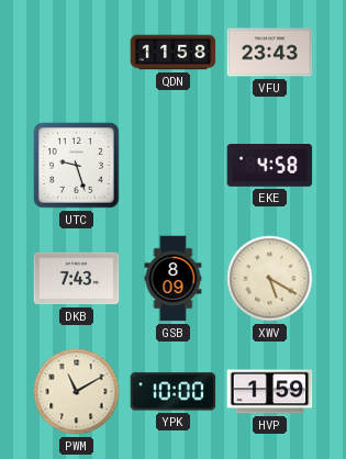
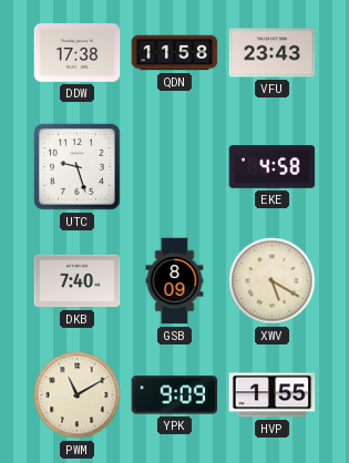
DDW: none -> 17:38
DKB: 7:43 -> 7:40
YPK: 10:00 -> 9:09
HVP: 1:59 -> 1:55
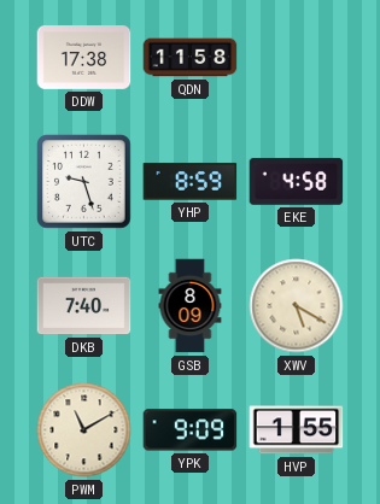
VFU: 23:43 -> none
YHP: none -> 8:59
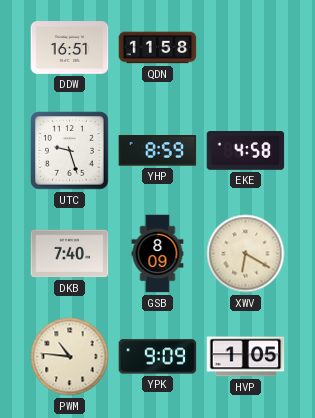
DDW: 17:38 -> 16:51
XWV: 5:20 -> 6:20
PWM: 11:10 -> 10:46
HVP: 1:55 -> 1:05
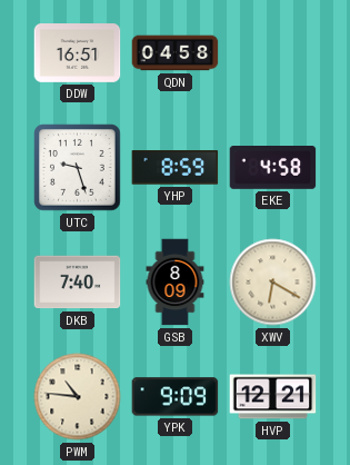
QDN: 11:58 -> 04:58
HVP: 1:05 -> 12:21
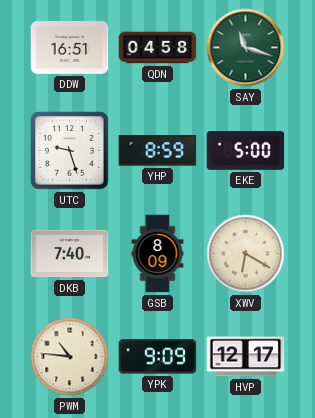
SAY: none -> 11:18
EKE: 4:58 -> 5:00
HVP: 12:21 -> 12:17
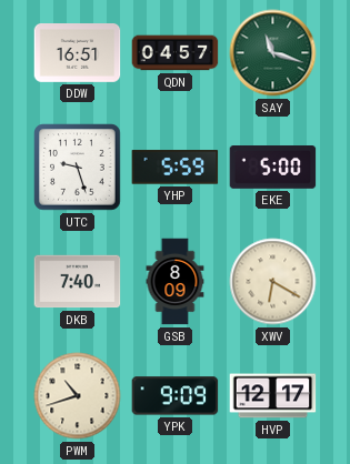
QDN: 04:58 -> 04:57
YHP: 8:59 -> 5:59
PWM: 10:46 -> 10:42
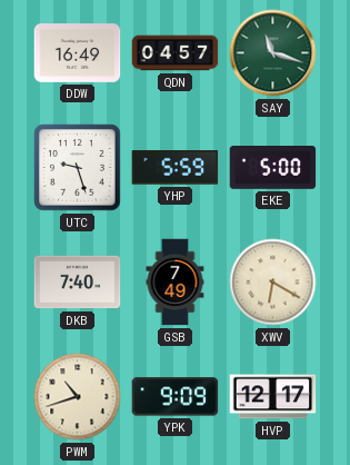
DDW: 16:51 -> 16:49
GSB: 8:09 -> 7:49
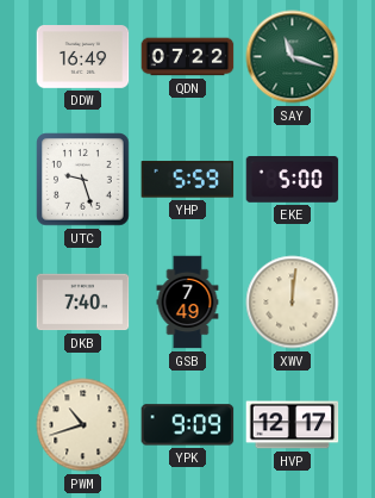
QDN: 04:57 -> 07:22
XWV: 6:20 -> 12:01
